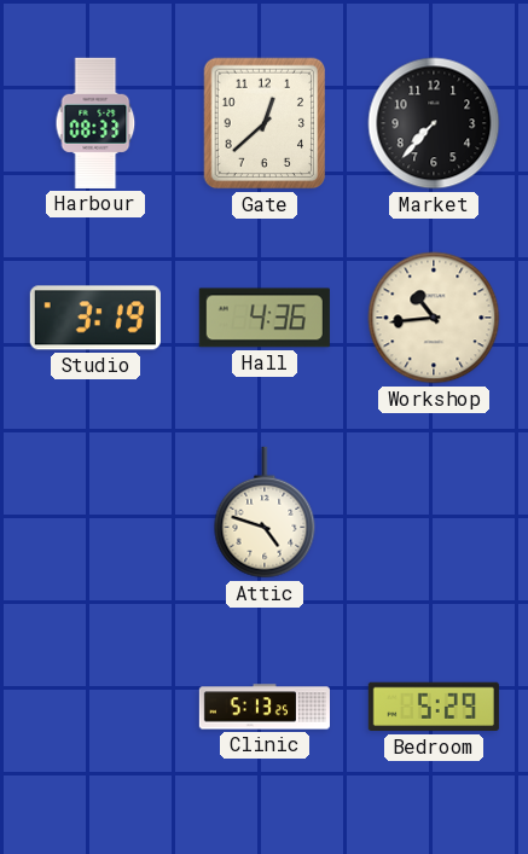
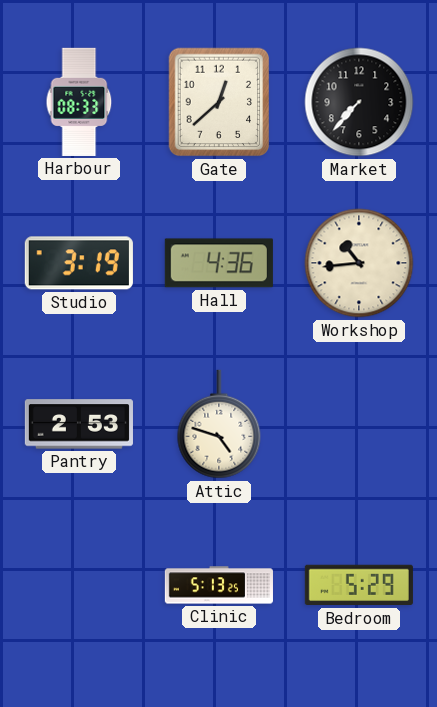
Pantry: none -> 2:53
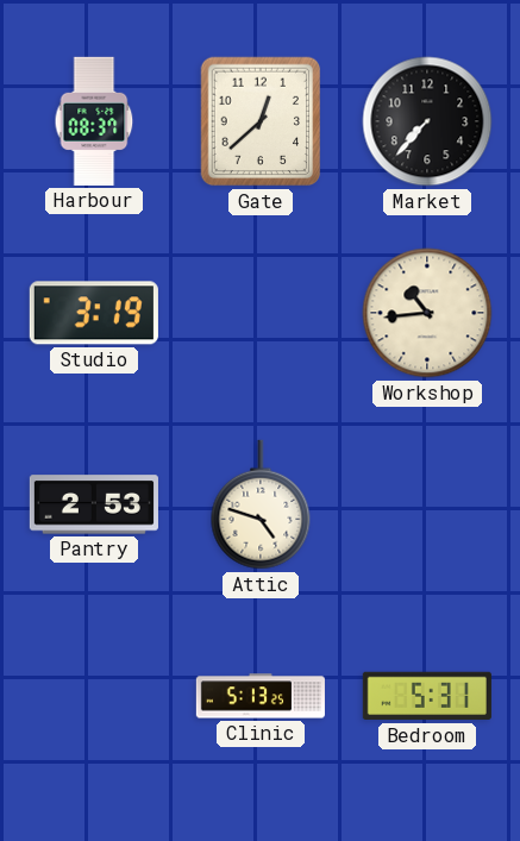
Harbour: 08:33 -> 08:37
Hall: 4:36 -> none
Bedroom: 5:29 -> 5:31
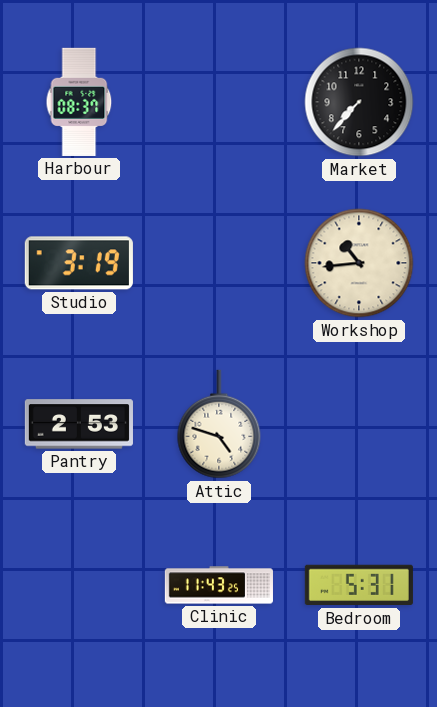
Gate: 12:38 -> none
Clinic: 5:13 -> 11:43
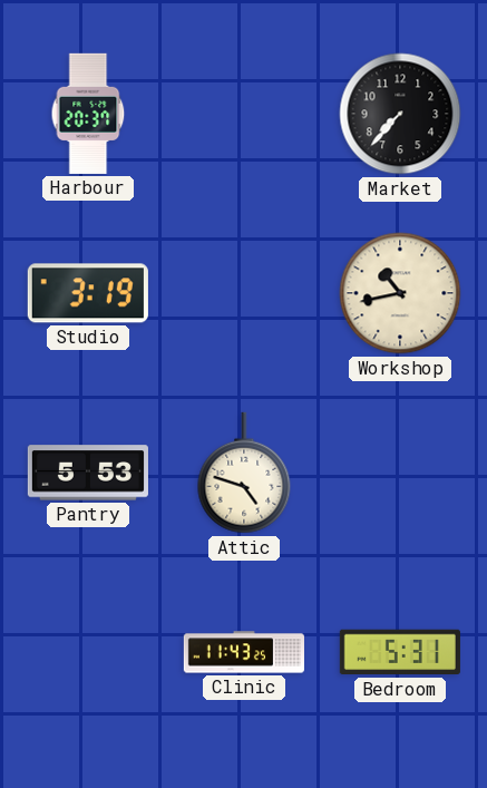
Harbour: 08:37 -> 20:37
Workshop: 10:44 -> 10:43
Pantry: 2:53 -> 5:53
